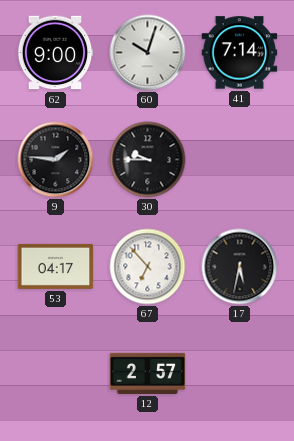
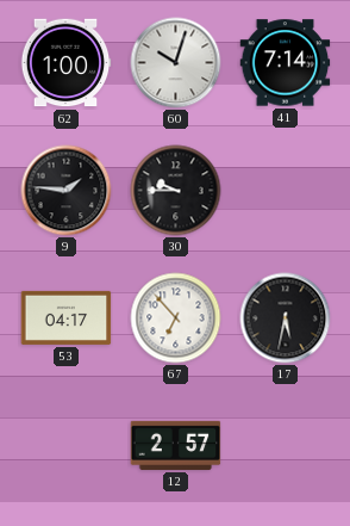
62: 9:00 -> 1:00
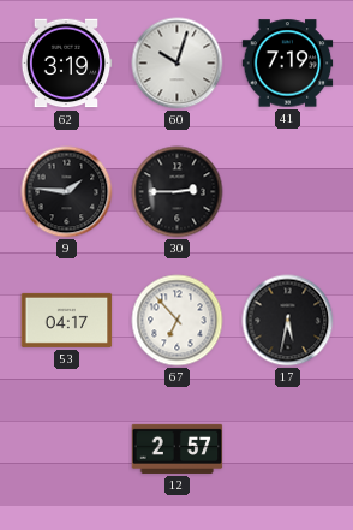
62: 1:00 -> 3:19
41: 7:14 -> 7:19
30: 9:45 -> 2:45
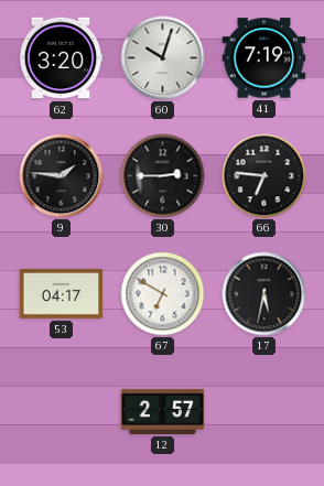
62: 3:19 -> 3:20
66: none -> 6:46
67: 6:53 -> 6:50
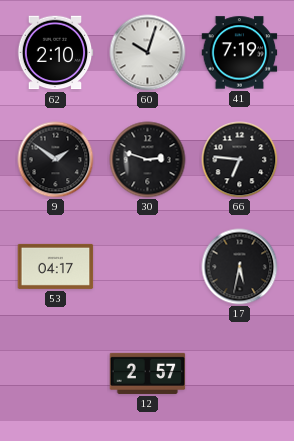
62: 3:20 -> 2:10
9: 1:46 -> 1:51
30: 2:45 -> 2:48
67: 6:50 -> none
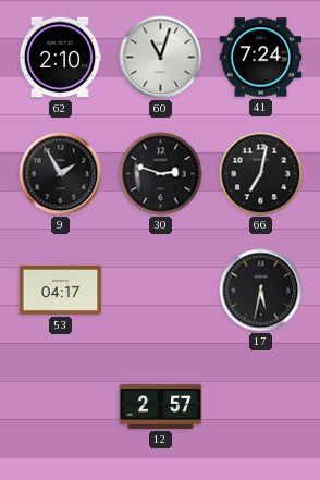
60: 10:03 -> 11:03
41: 7:19 -> 7:24
9: 1:51 -> 1:55
66: 6:46 -> 7:02
